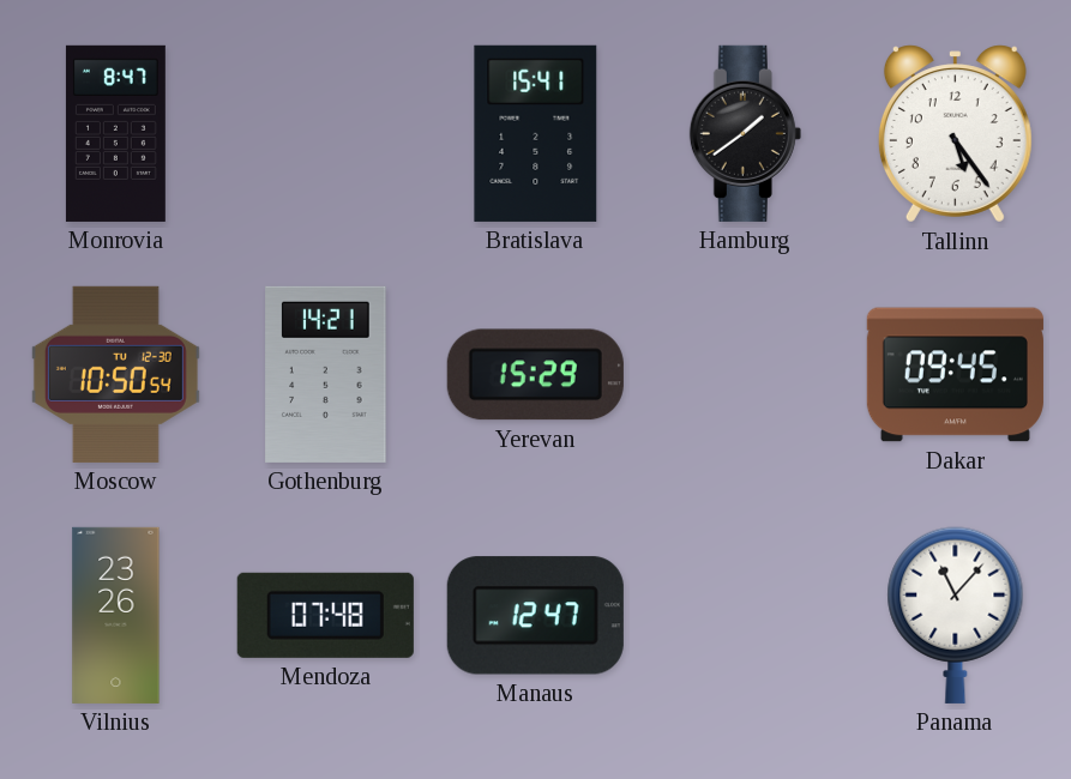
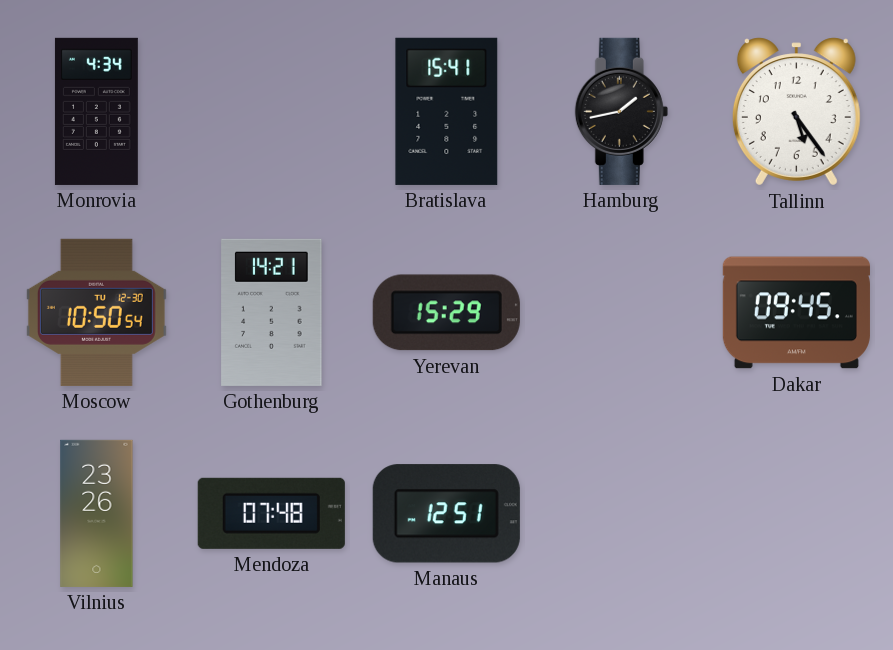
Monrovia: 8:47 -> 4:34
Hamburg: 1:39 -> 1:43
Manaus: 12:47 -> 12:51
Panama: 11:07 -> none
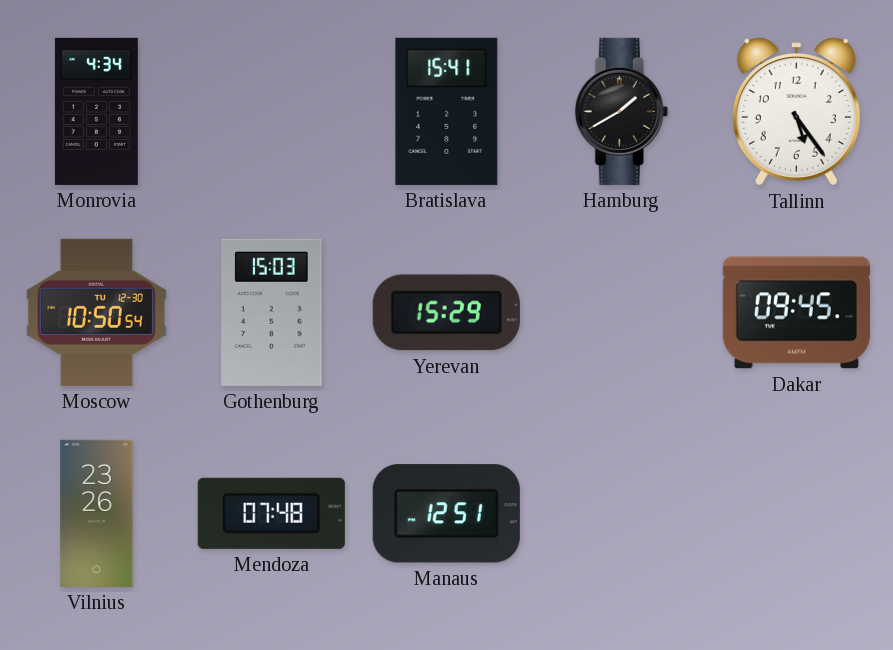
Hamburg: 1:43 -> 1:40
Gothenburg: 14:21 -> 15:03
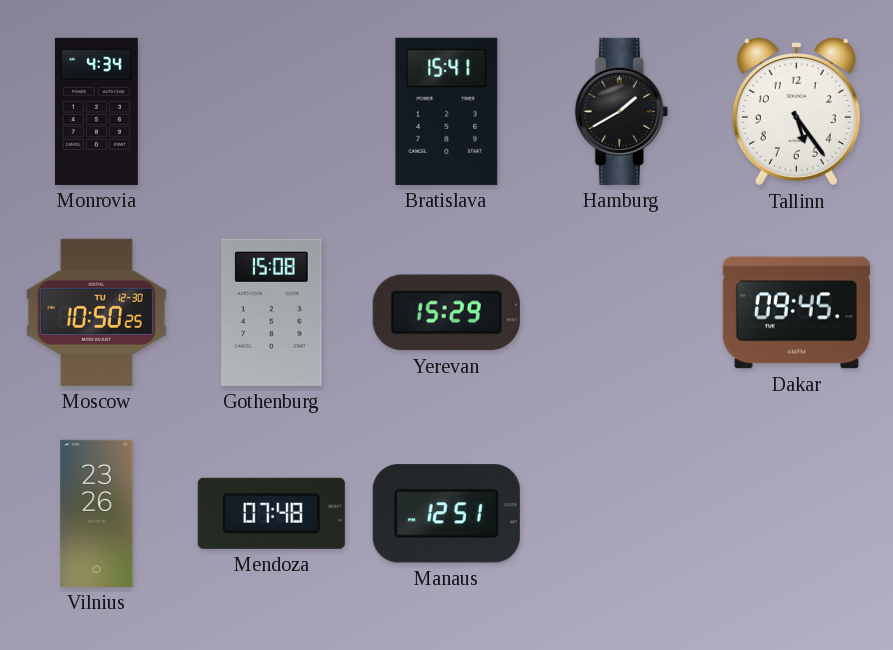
Moscow: 10:50:54 -> 10:50:25
Gothenburg: 15:03 -> 15:08
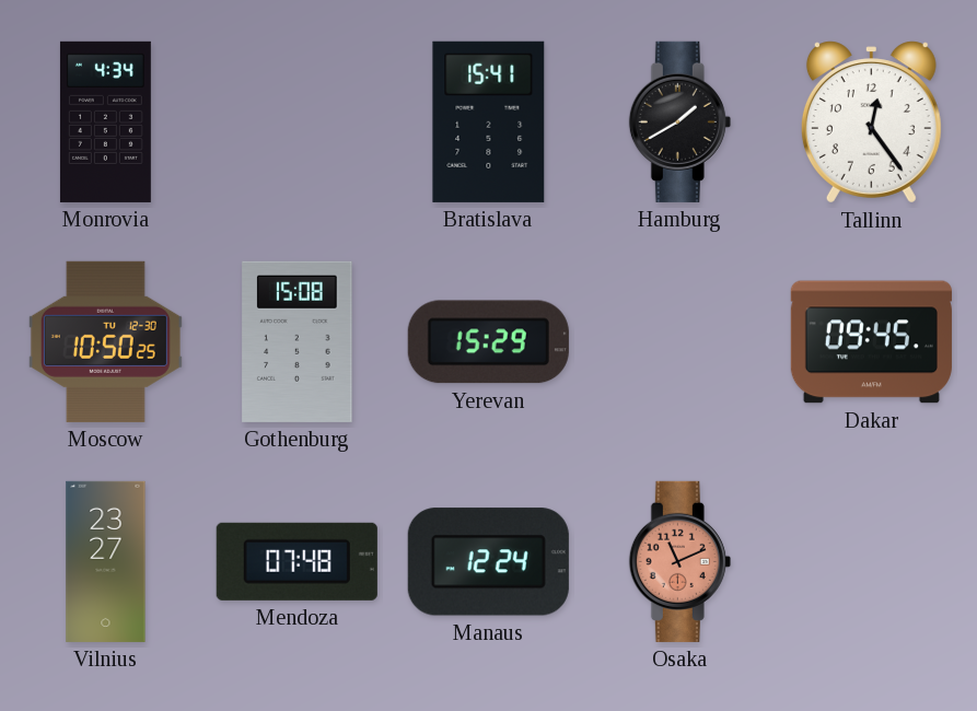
Tallinn: 5:24 -> 12:24
Vilnius: 23:26 -> 23:27
Manaus: 12:51 -> 12:24
Osaka: none -> 11:11
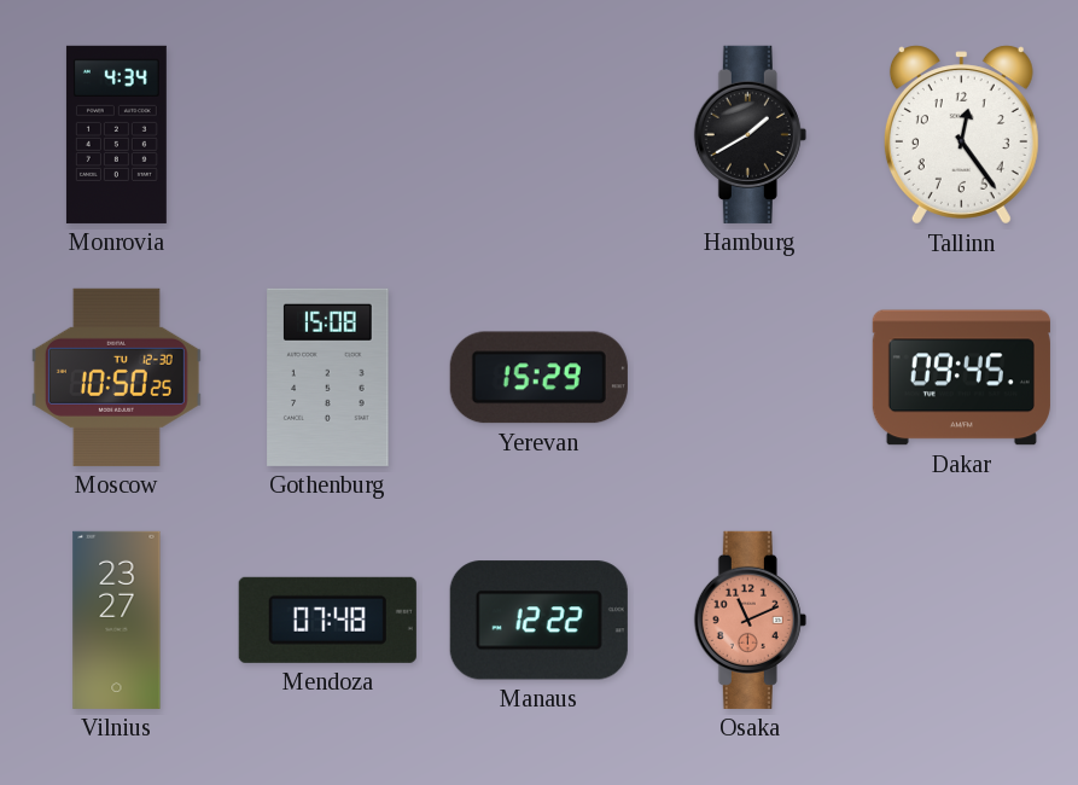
Bratislava: 15:41 -> none
Manaus: 12:24 -> 12:22
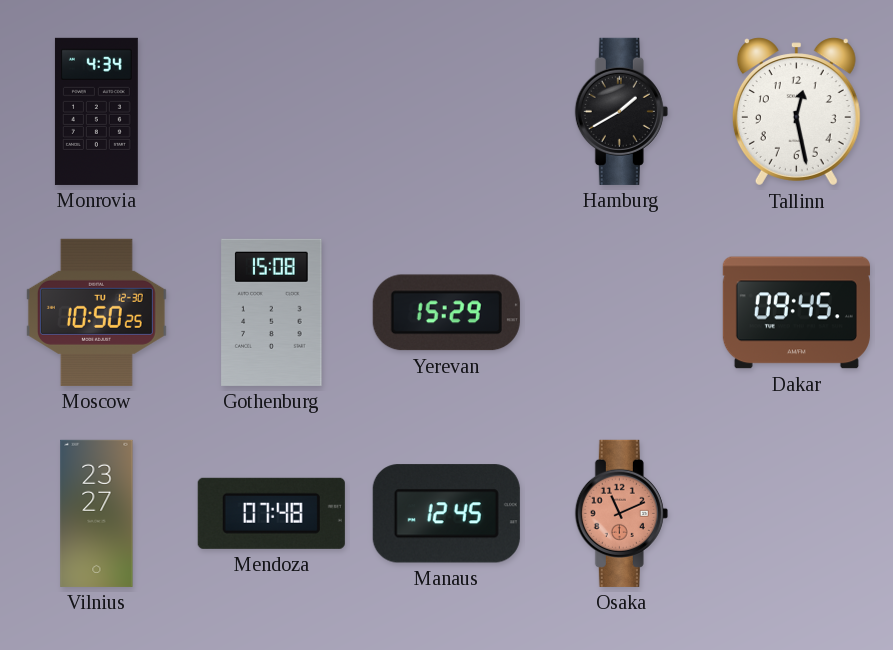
Tallinn: 12:24 -> 12:28
Manaus: 12:22 -> 12:45
